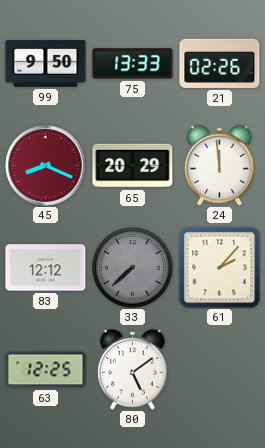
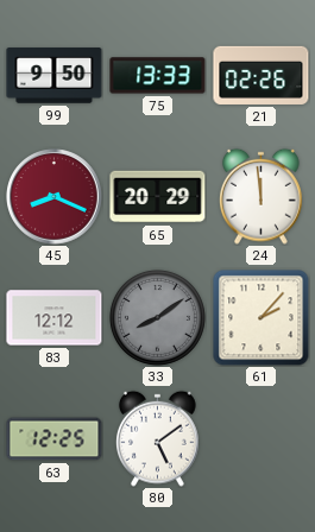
33: 7:38 -> 8:09
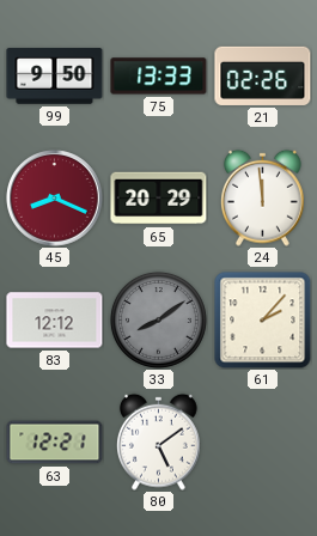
63: 12:25 -> 12:21
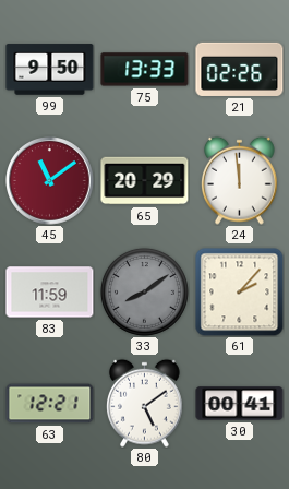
45: 8:19 -> 11:09
83: 12:12 -> 11:59
30: none -> 00:41
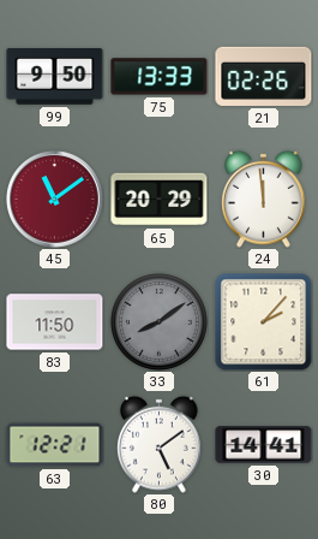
83: 11:59 -> 11:50
30: 00:41 -> 14:41
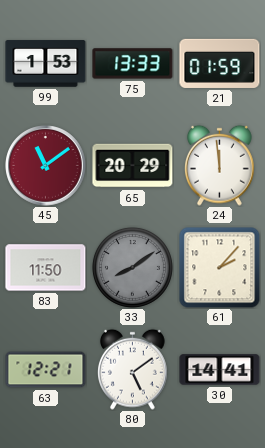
99: 9:50 -> 1:53
21: 02:26 -> 01:59
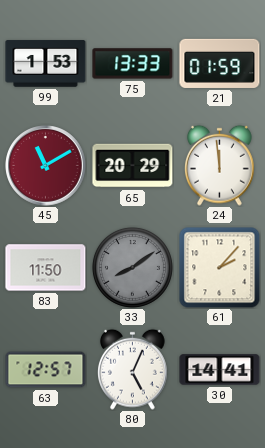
45: 11:09 -> 11:10
63: 12:21 -> 12:57
80: 5:09 -> 5:04
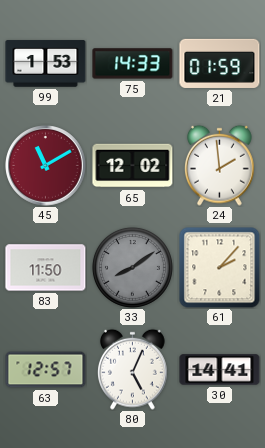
75: 13:33 -> 14:33
65: 20:29 -> 12:02
24: 11:59 -> 1:59
